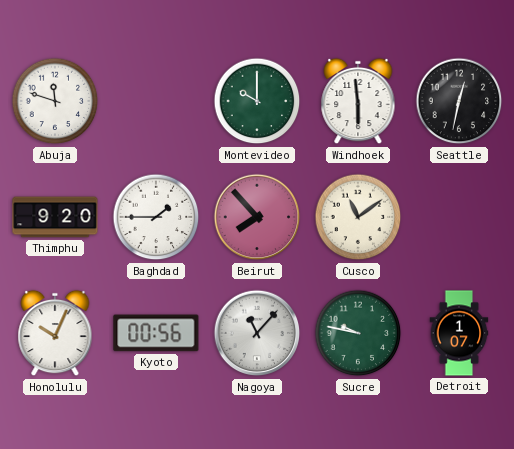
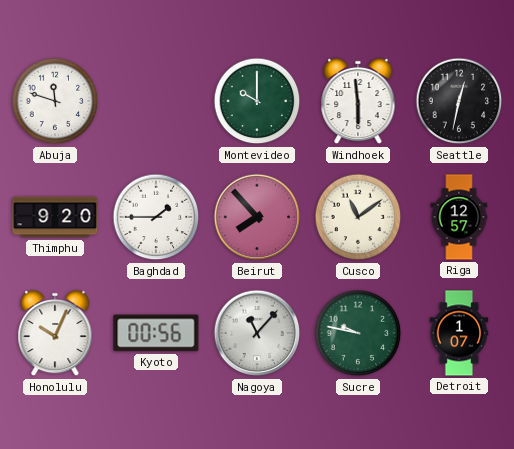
Riga: none -> 12:57
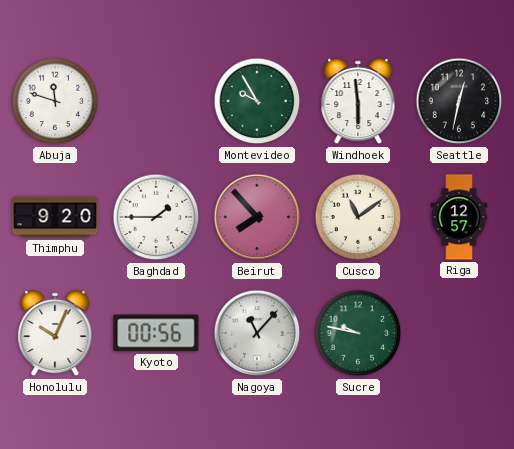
Montevideo: 10:00 -> 9:55
Detroit: 1:07 -> none
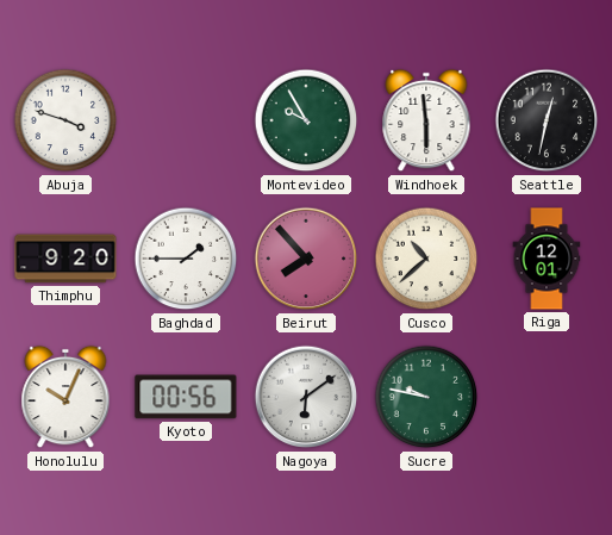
Abuja: 11:48 -> 3:48
Cusco: 11:09 -> 10:38
Riga: 12:57 -> 12:01
Nagoya: 11:07 -> 6:09
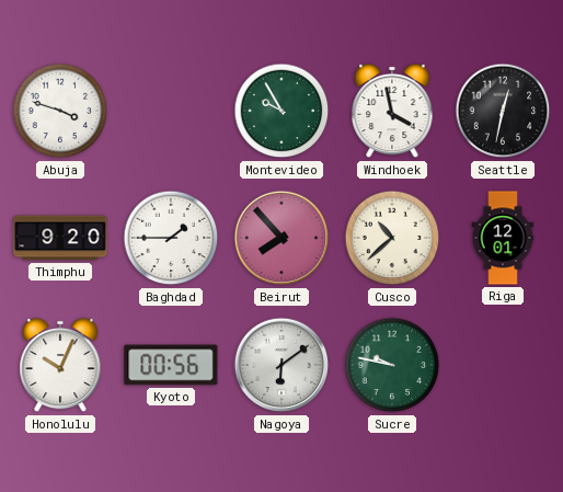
Windhoek: 5:59 -> 3:58
